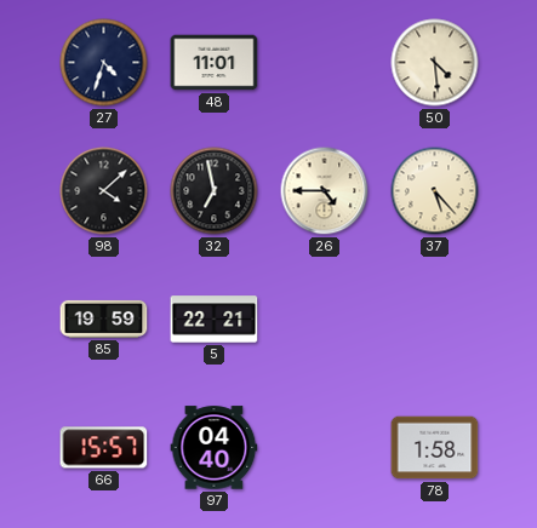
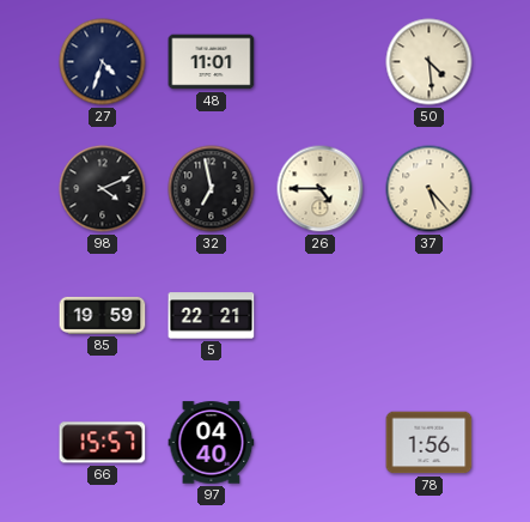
98: 4:08 -> 4:11
78: 1:58 -> 1:56
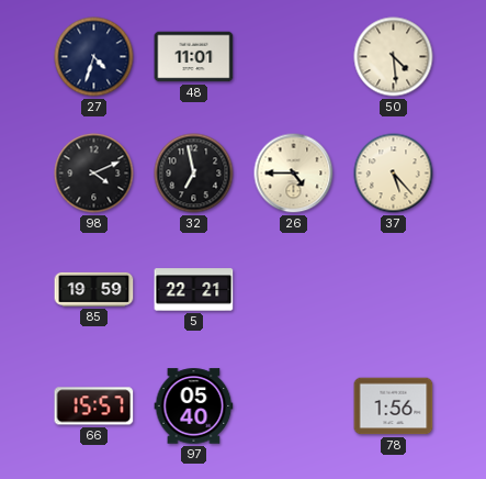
97: 04:40 -> 05:40
